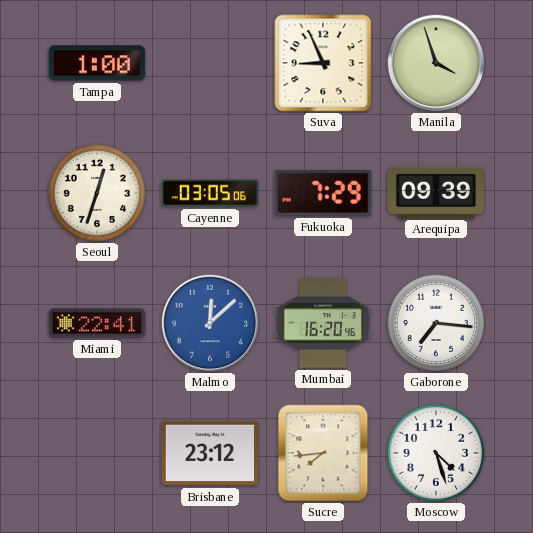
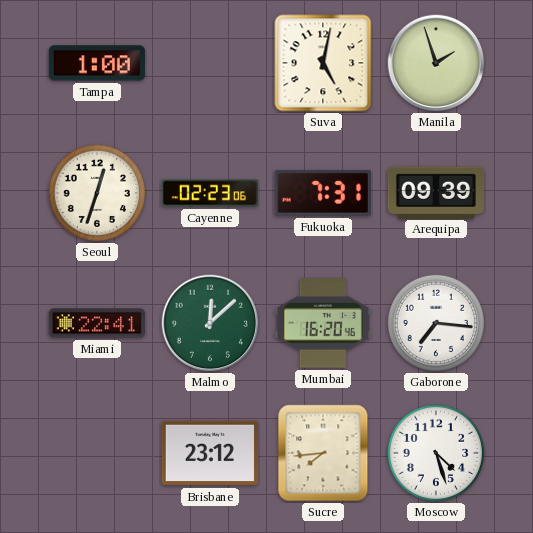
Suva: 8:56 -> 5:02
Manila: 3:57 -> 1:57
Cayenne: 03:05 -> 02:23
Fukuoka: 7:29 -> 7:31
Malmo dial: blue -> green
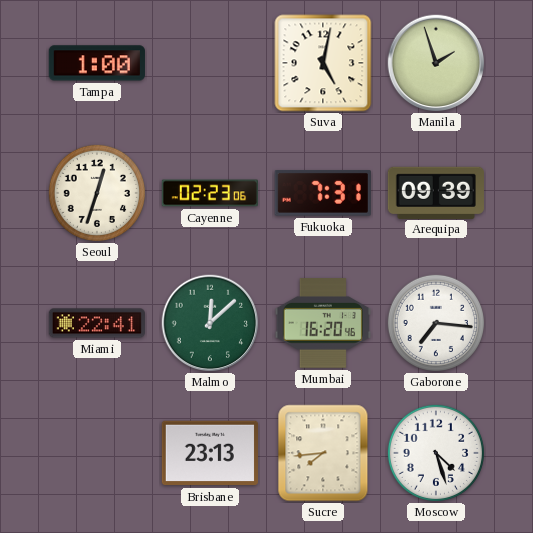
Brisbane: 23:12 -> 23:13
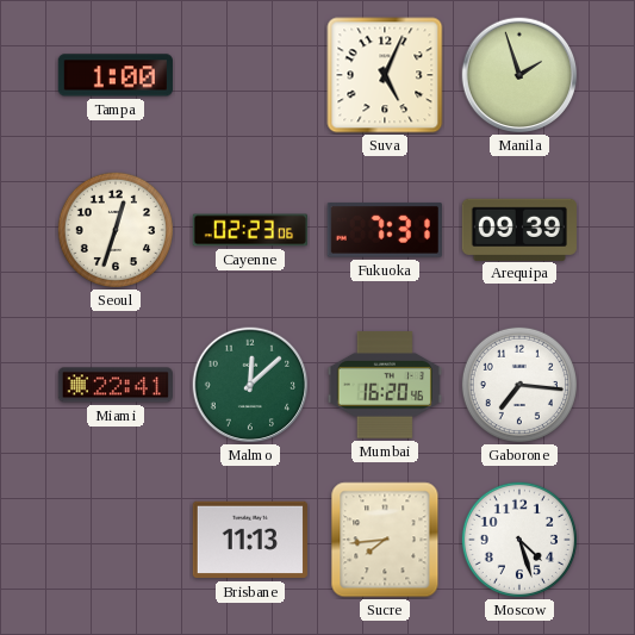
Suva: 5:02 -> 5:04
Brisbane: 23:13 -> 11:13
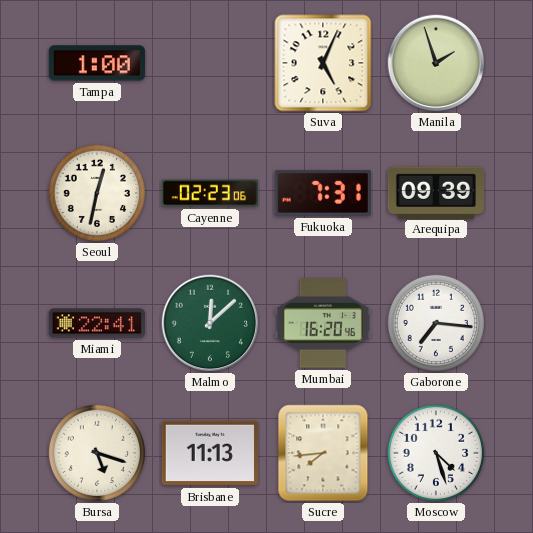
Seoul: 12:33 -> 12:32
Bursa: none -> 5:18
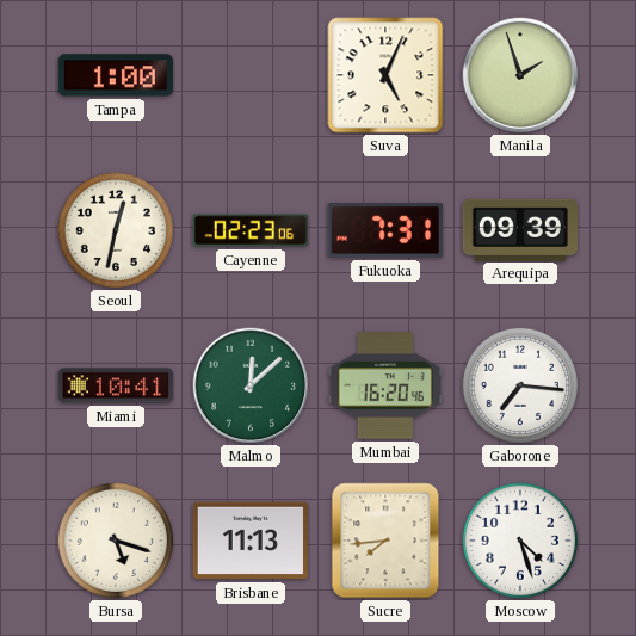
Miami: 22:41 -> 10:41
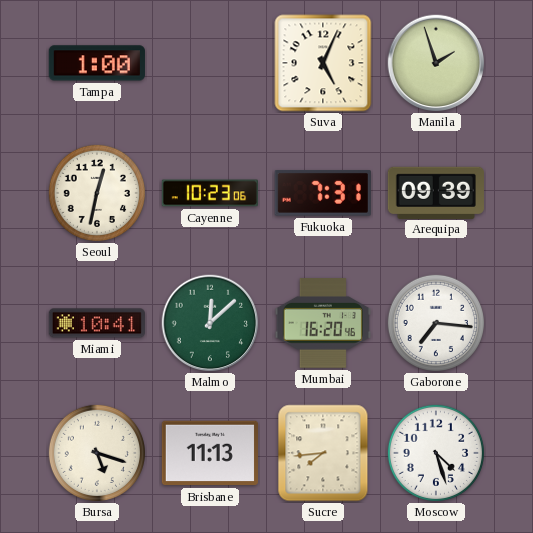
Cayenne: 02:23 -> 10:23
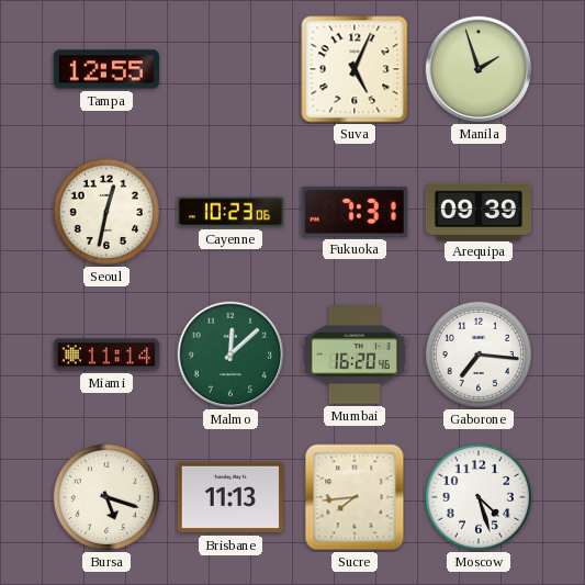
Tampa: 1:00 -> 12:55
Miami: 10:41 -> 11:14
